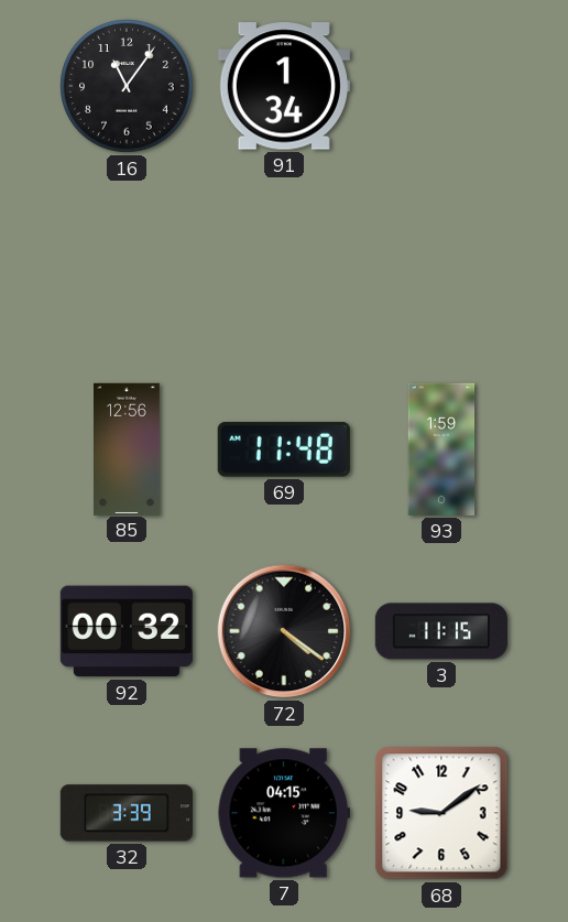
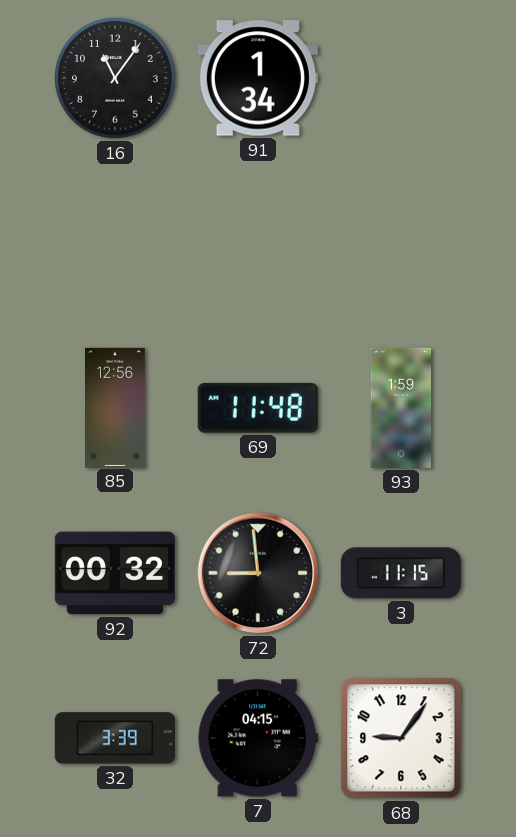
72: 4:21 -> 8:59
68: 9:09 -> 9:06
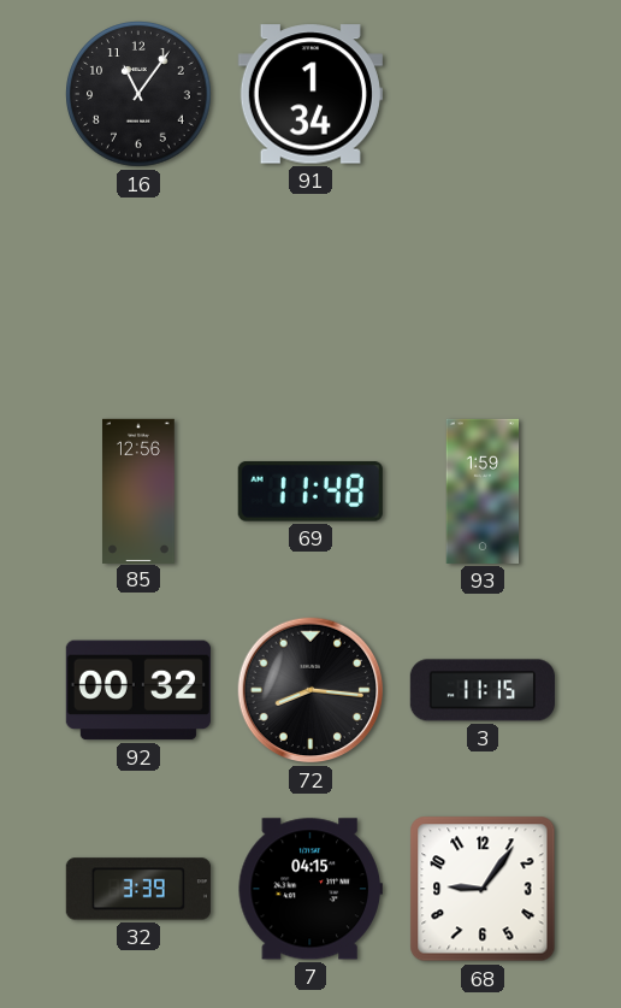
72: 8:59 -> 8:16
